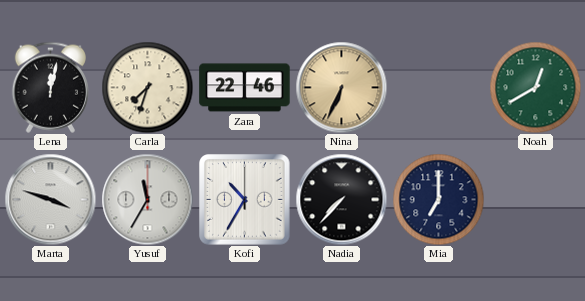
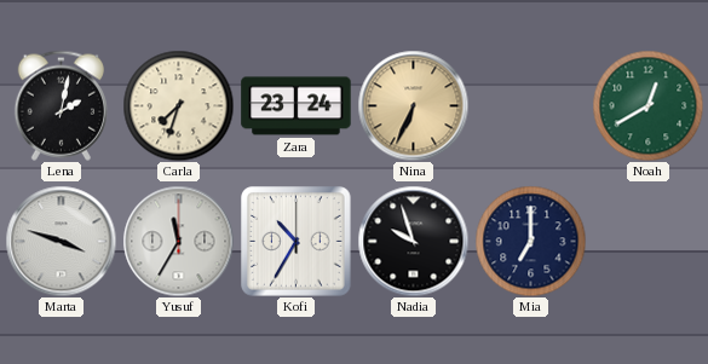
Lena: 12:02 -> 2:02
Zara: 22:46 -> 23:24
Nadia: 7:37 -> 9:57
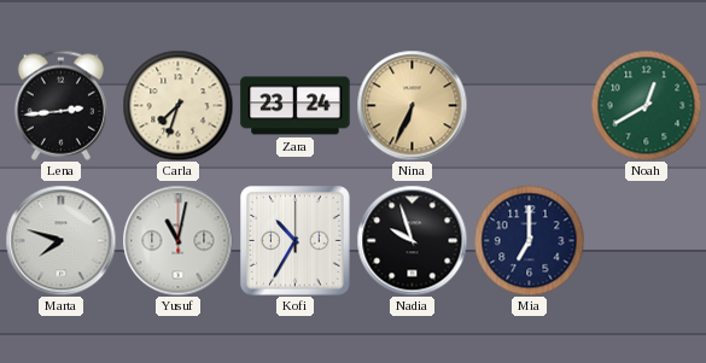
Lena: 2:02 -> 2:44
Marta: 3:48 -> 7:48
Yusuf: 11:35 -> 11:02
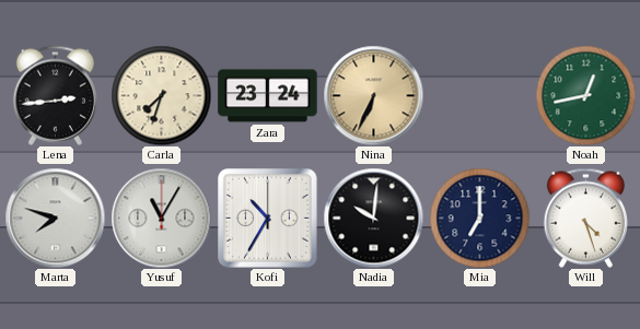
Noah: 12:40 -> 12:43
Yusuf: 11:02 -> 11:05
Nadia: 9:57 -> 10:01
Will: none -> 4:27
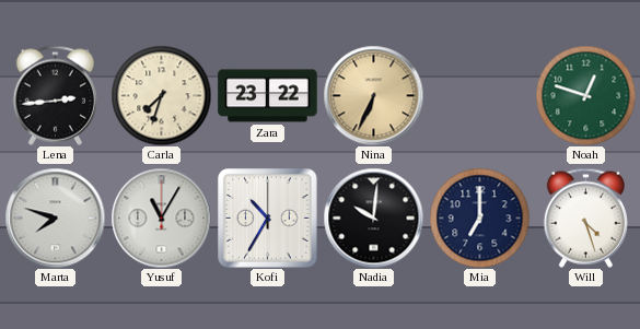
Zara: 23:24 -> 23:22
Noah: 12:43 -> 12:48
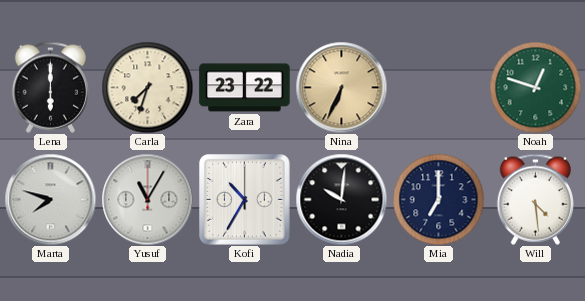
Lena: 2:44 -> 6:00
Will: 4:27 -> 4:29
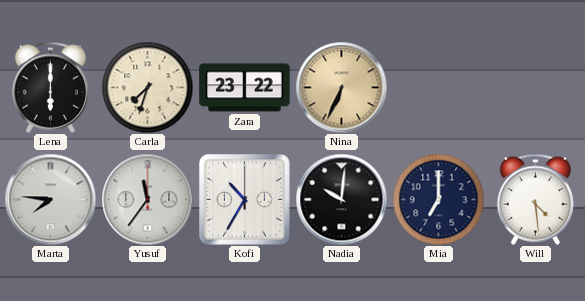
Noah: 12:48 -> none
Marta: 7:48 -> 7:46
Yusuf: 11:05 -> 11:36
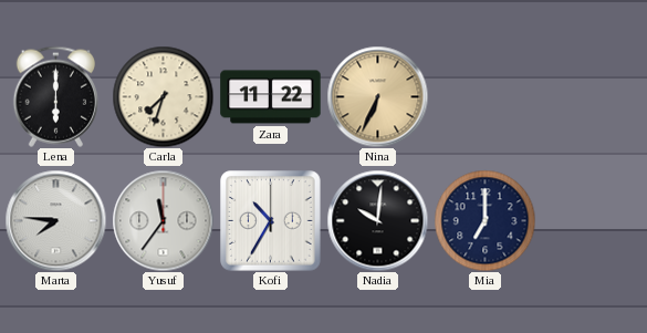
Zara: 23:22 -> 11:22
Will: 4:29 -> none
